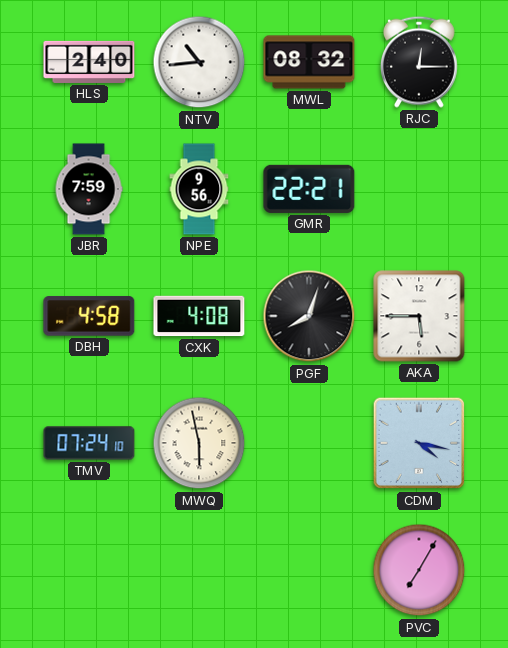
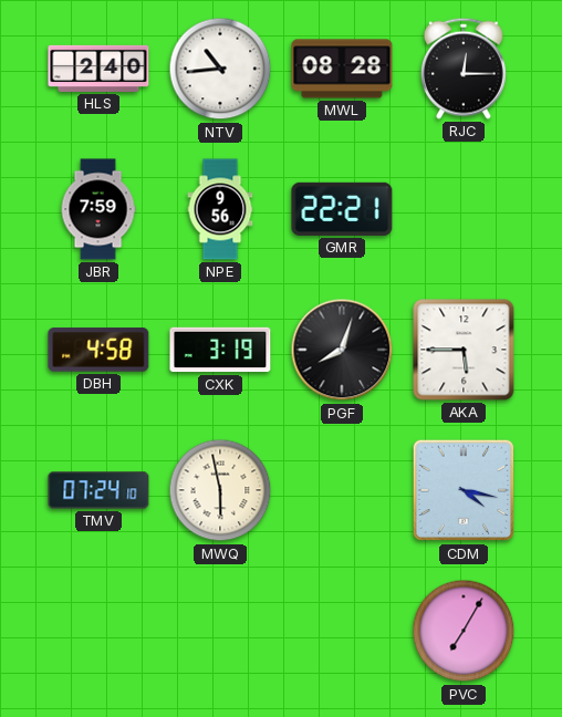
MWL: 08:32 -> 08:28
CXK: 4:08 -> 3:19
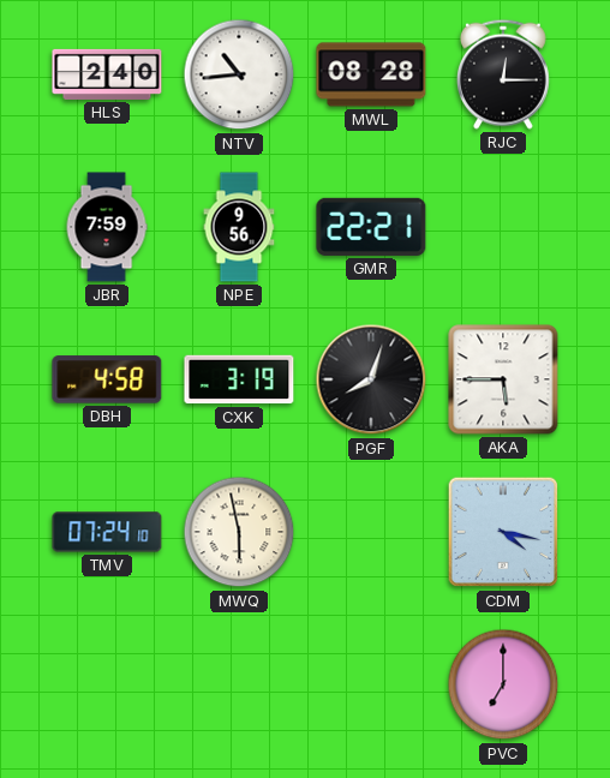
PVC: 7:05 -> 7:00
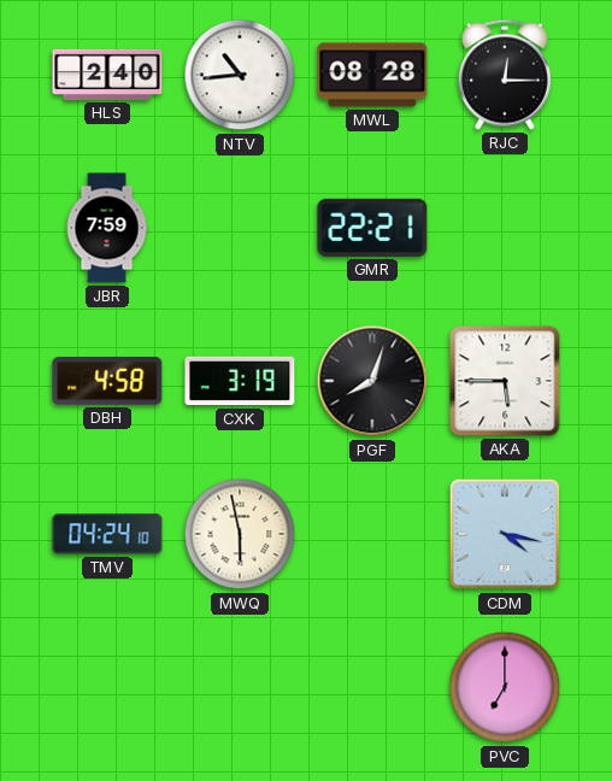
NPE: 9:56 -> none
TMV: 07:24 -> 04:24
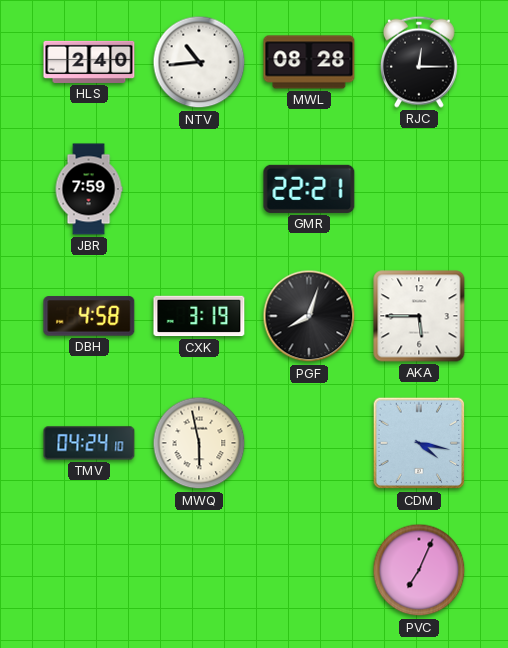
PVC: 7:00 -> 7:04
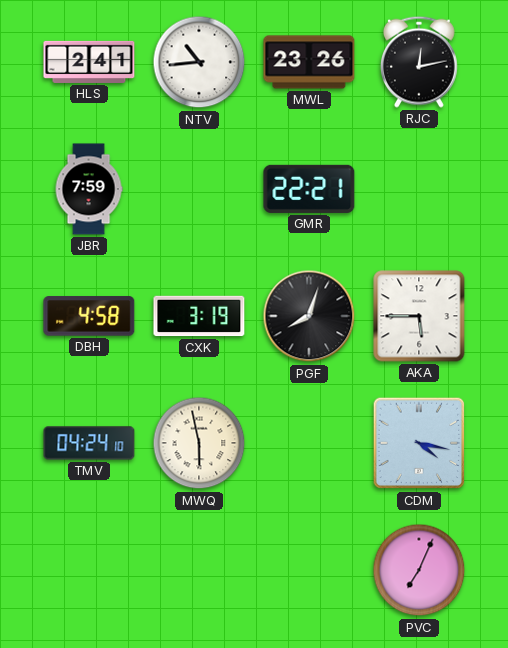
HLS: 2:40 -> 2:41
MWL: 08:28 -> 23:26
RJC: 12:15 -> 12:13
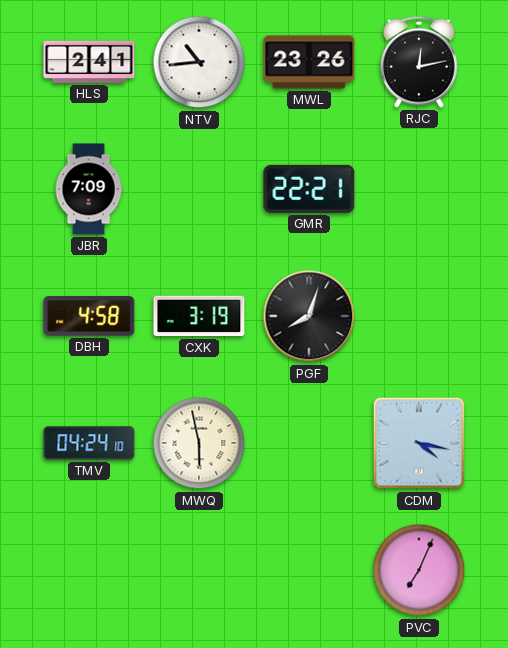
JBR: 7:59 -> 7:09
AKA: 5:45 -> none
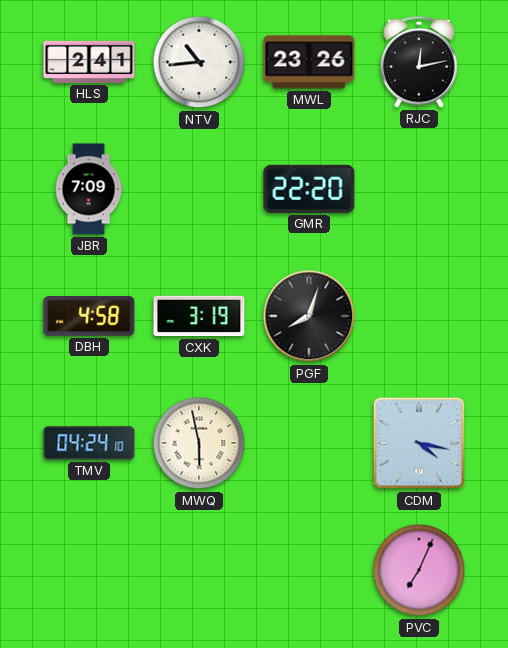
GMR: 22:21 -> 22:20
